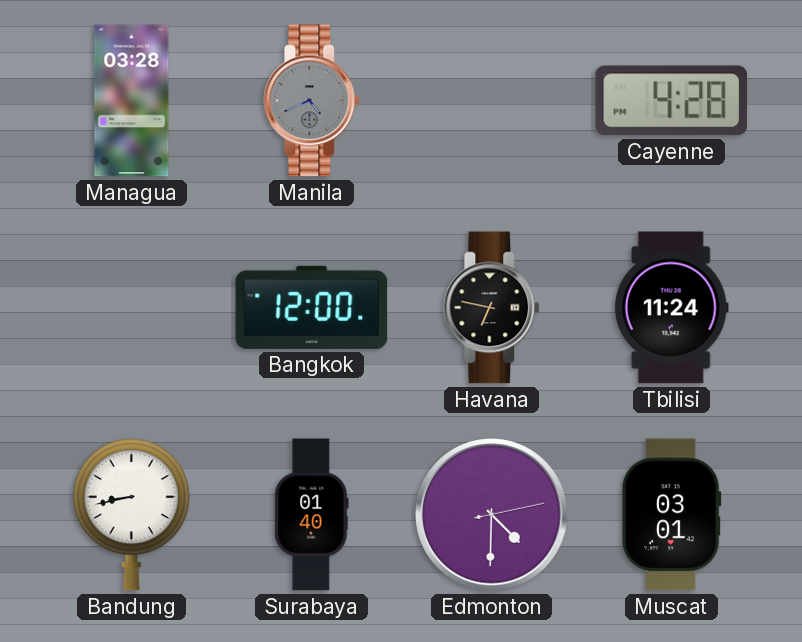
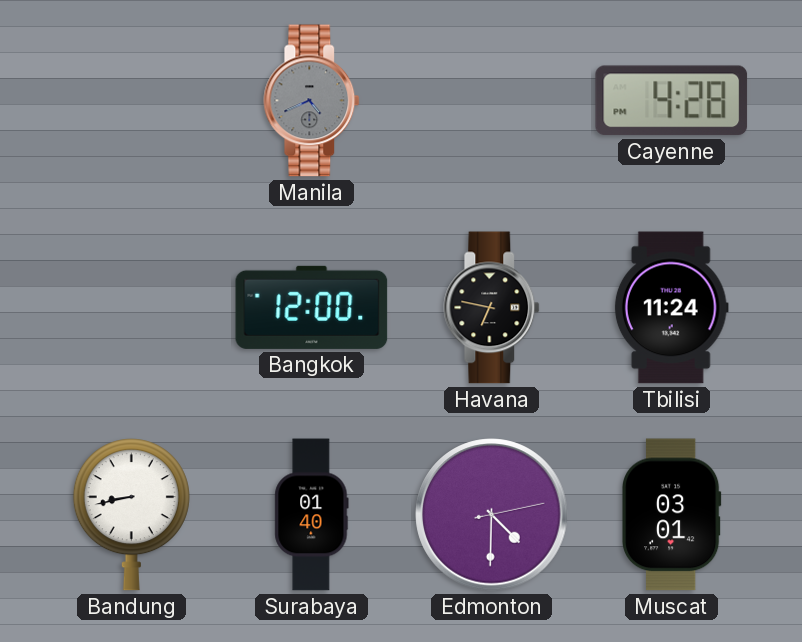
Managua: 03:28 -> none
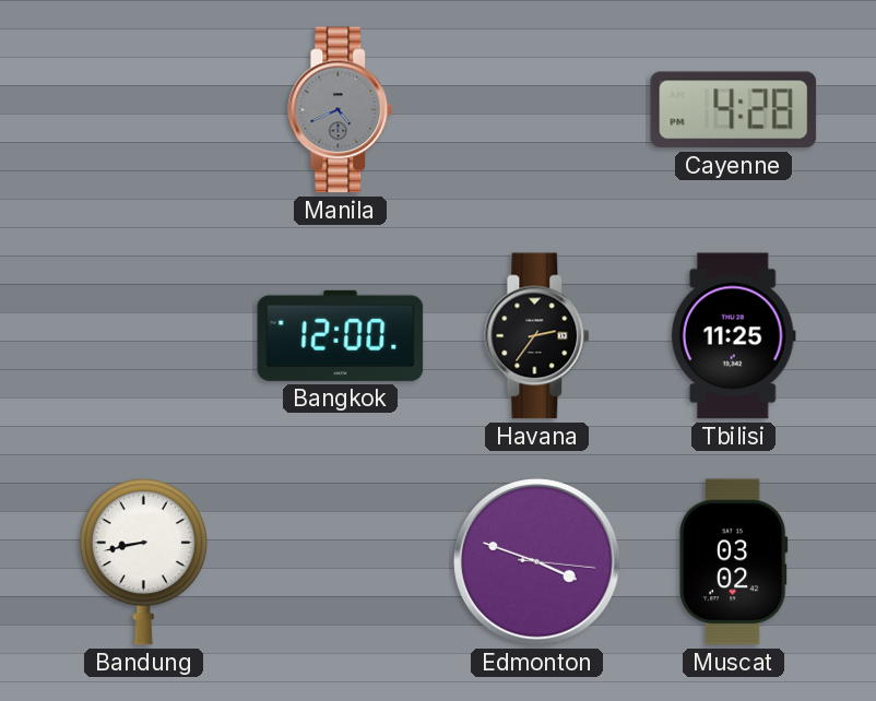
Havana: 6:47 -> 2:36
Tbilisi: 11:24 -> 11:25
Surabaya: 01:40 -> none
Edmonton: 4:30 -> 3:48
Muscat: 03:01 -> 03:02
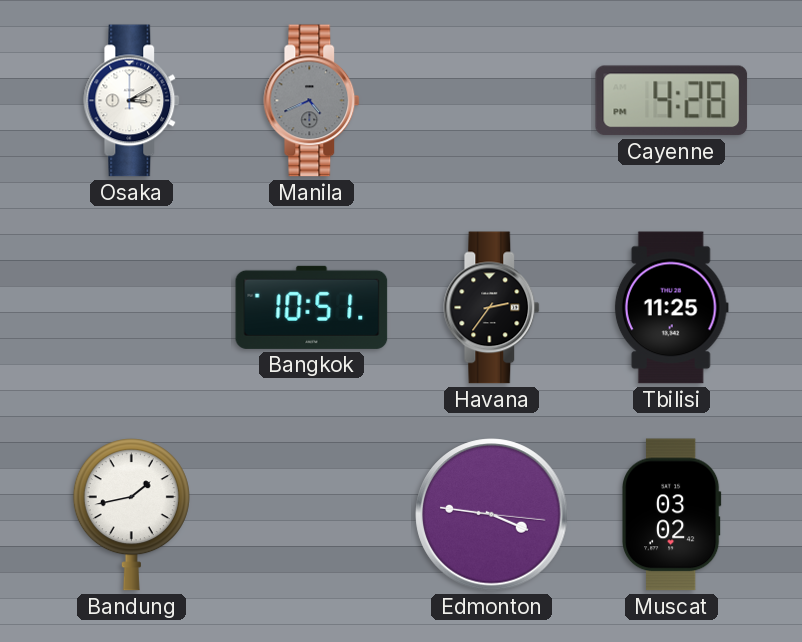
Osaka: none -> 3:10
Bangkok: 12:00 -> 10:51
Bandung: 8:43 -> 1:43
Edmonton: 3:48 -> 3:46
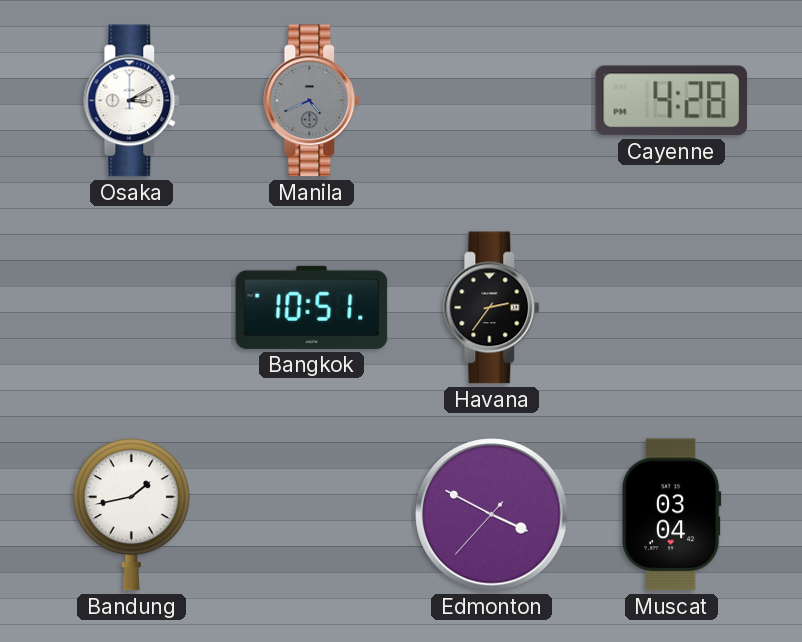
Tbilisi: 11:25 -> none
Edmonton: 3:46 -> 3:49
Muscat: 03:02 -> 03:04
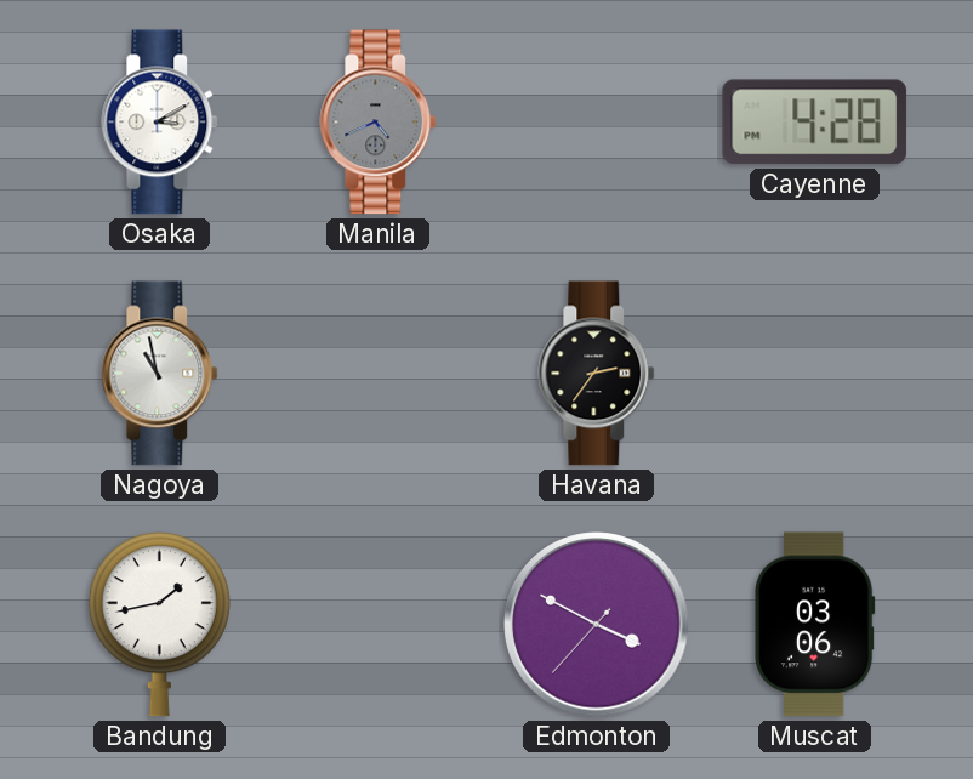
Nagoya: none -> 10:58
Bangkok: 10:51 -> none
Muscat: 03:04 -> 03:06
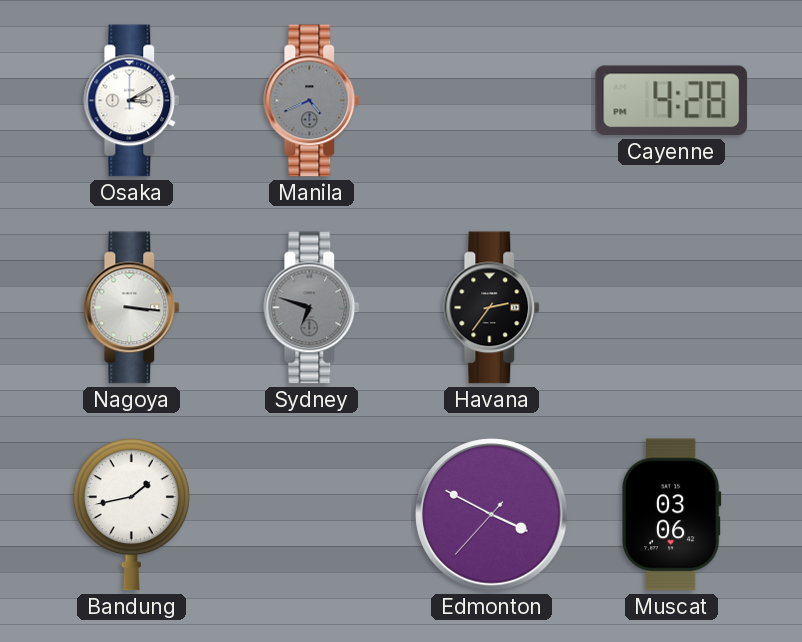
Nagoya: 10:58 -> 3:16
Sydney: none -> 6:48
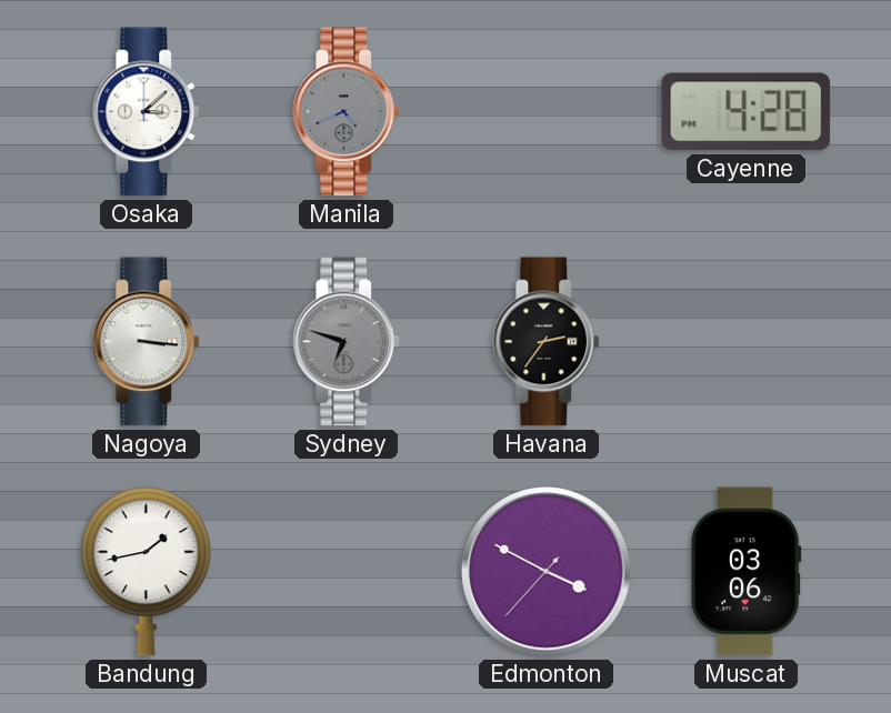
Osaka: 3:10 -> 3:08
